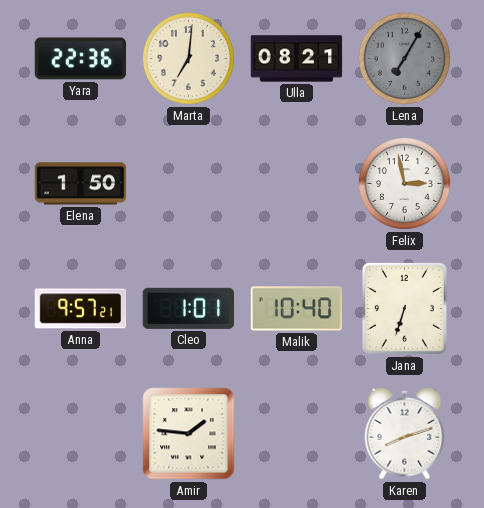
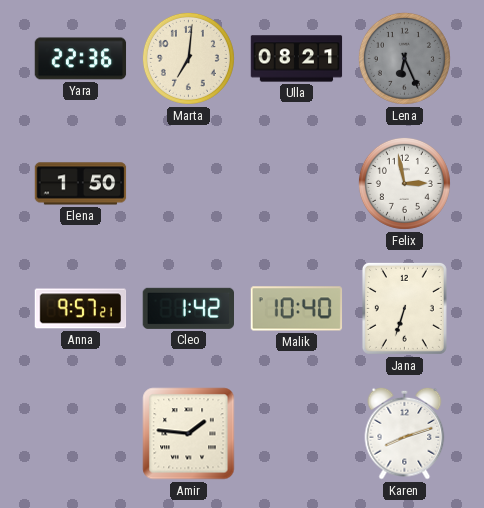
Lena: 7:05 -> 6:26
Cleo: 1:01 -> 1:42
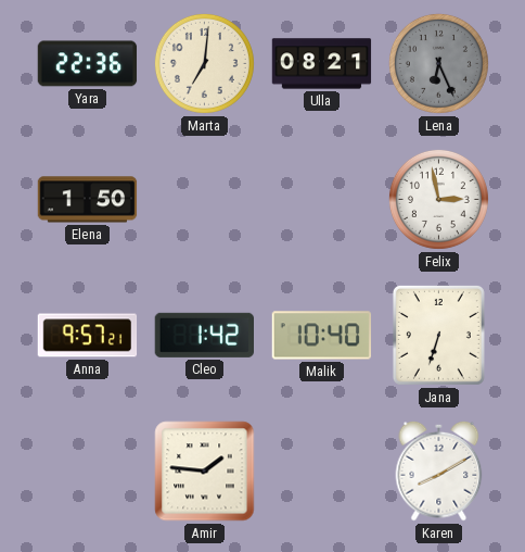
Karen: 8:12 -> 8:10
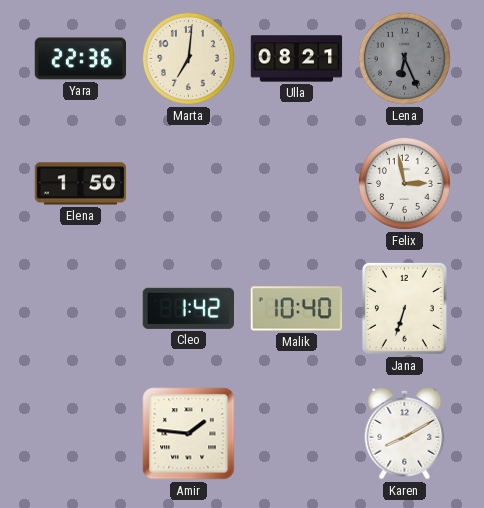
Anna: 9:57 -> none
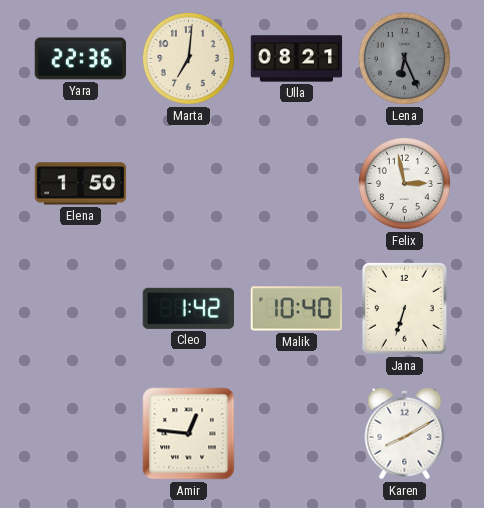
Amir: 1:46 -> 12:46
